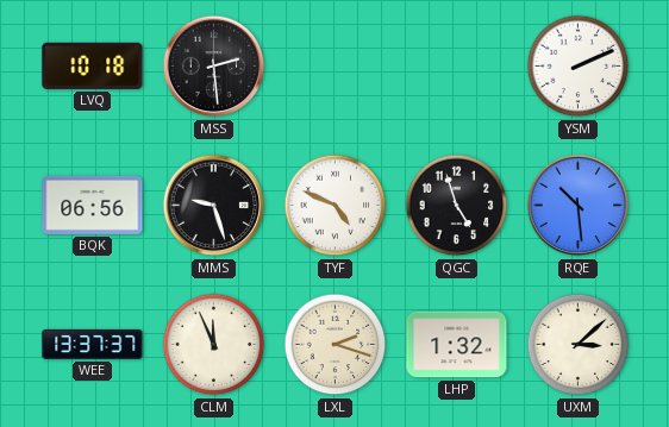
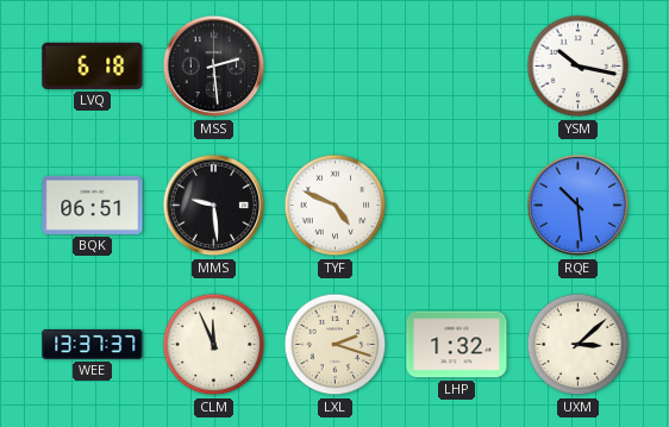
LVQ: 10:18 -> 6:18
YSM: 2:11 -> 10:17
BQK: 06:56 -> 06:51
MMS: 9:27 -> 9:29
QGC: 4:57 -> none
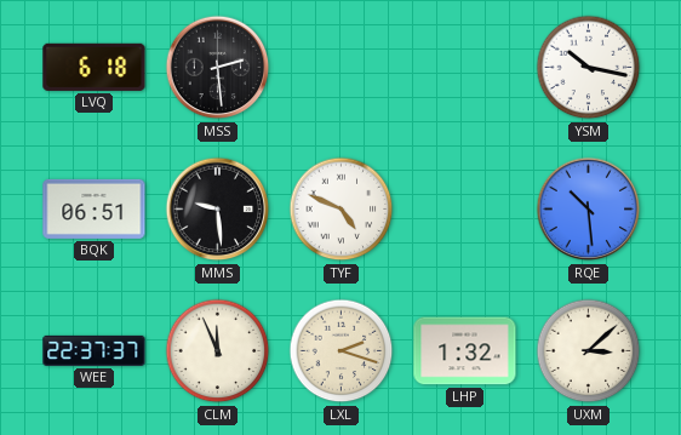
WEE: 13:37 -> 22:37
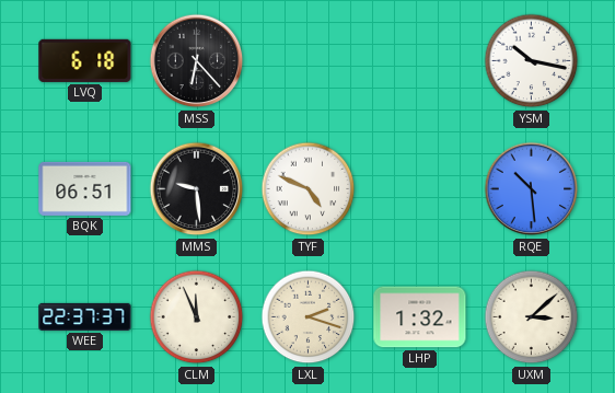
MSS: 2:29 -> 6:23
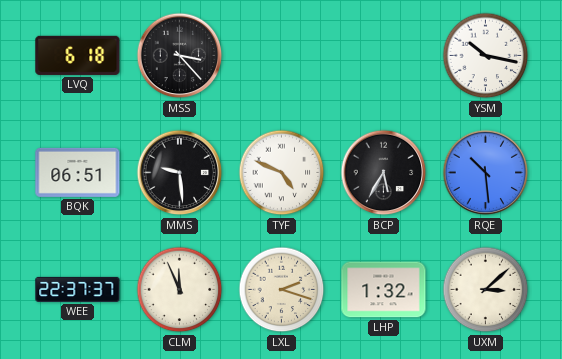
MSS: 6:23 -> 3:23
BCP: none -> 5:35
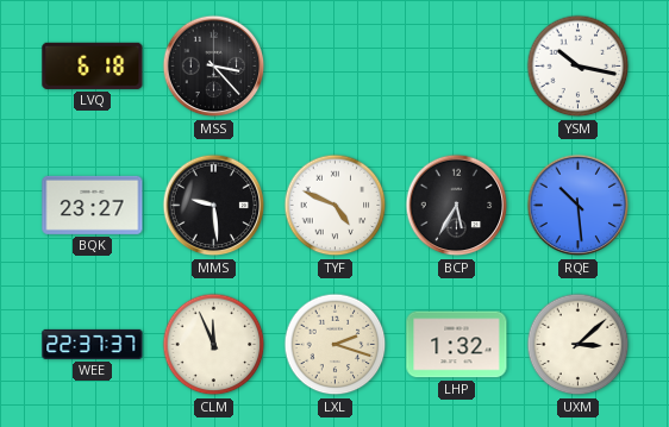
BQK: 06:51 -> 23:27
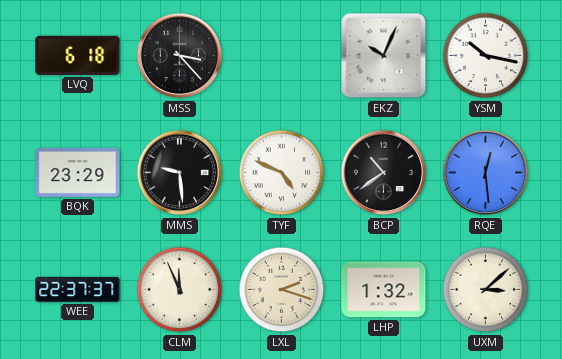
EKZ: none -> 10:04
BQK: 23:27 -> 23:29
BCP: 5:35 -> 10:39
RQE: 10:29 -> 12:29
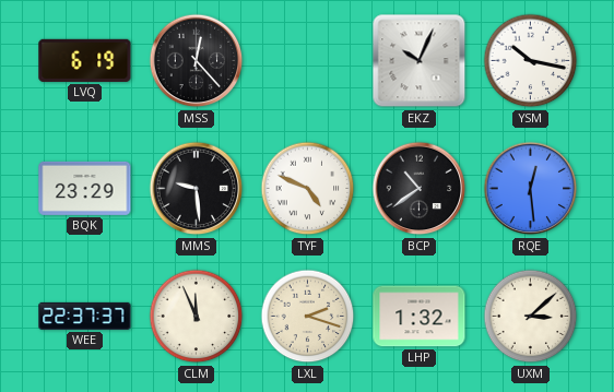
LVQ: 6:18 -> 6:19
MSS: 3:23 -> 12:23
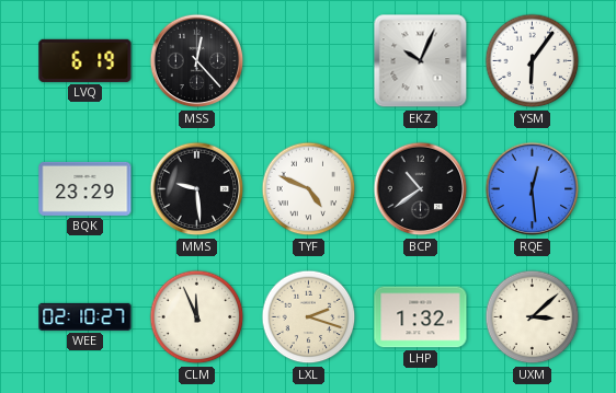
YSM: 10:17 -> 6:06
WEE: 22:37 -> 02:10
